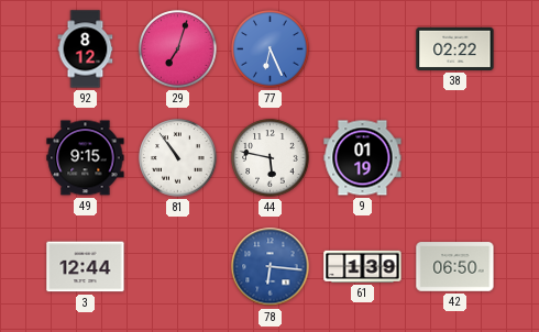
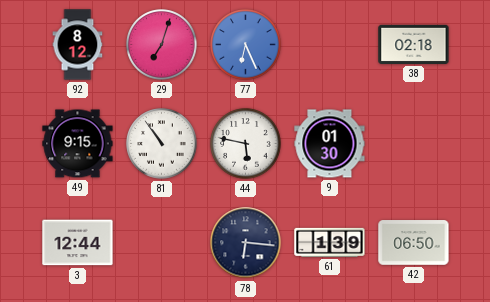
38: 02:22 -> 02:18
9: 01:19 -> 01:30
78 dial: blue -> navy
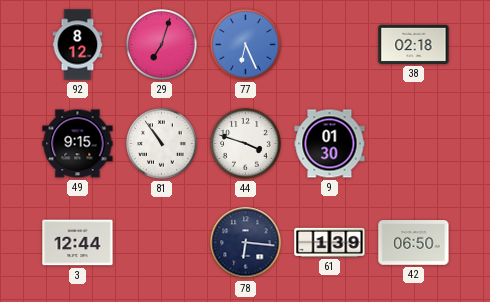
44: 5:47 -> 3:48
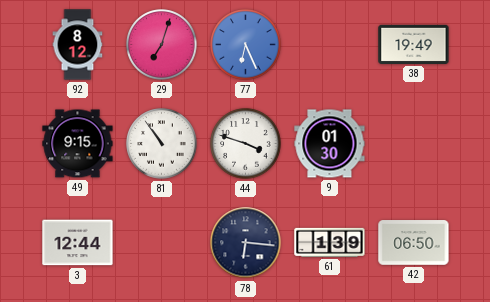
38: 02:18 -> 19:49
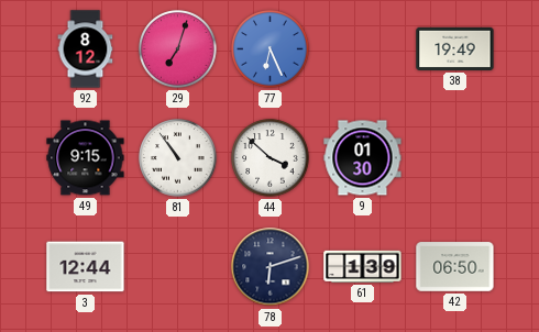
44: 3:48 -> 3:52
78: 6:16 -> 6:12
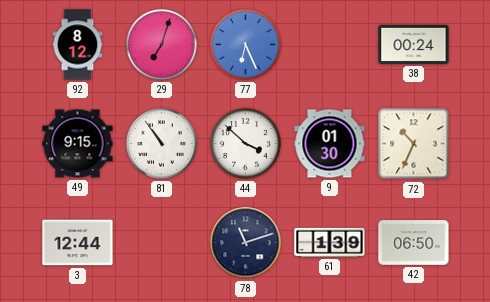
38: 19:49 -> 00:24
72: none -> 10:34
78: 6:12 -> 11:12
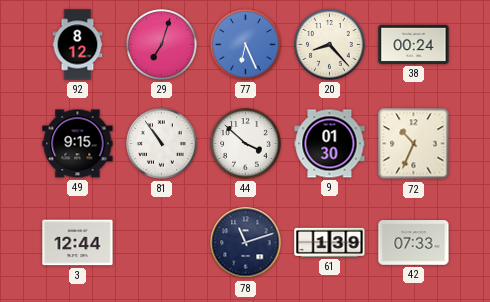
20: none -> 8:23
42: 06:50 -> 07:33
